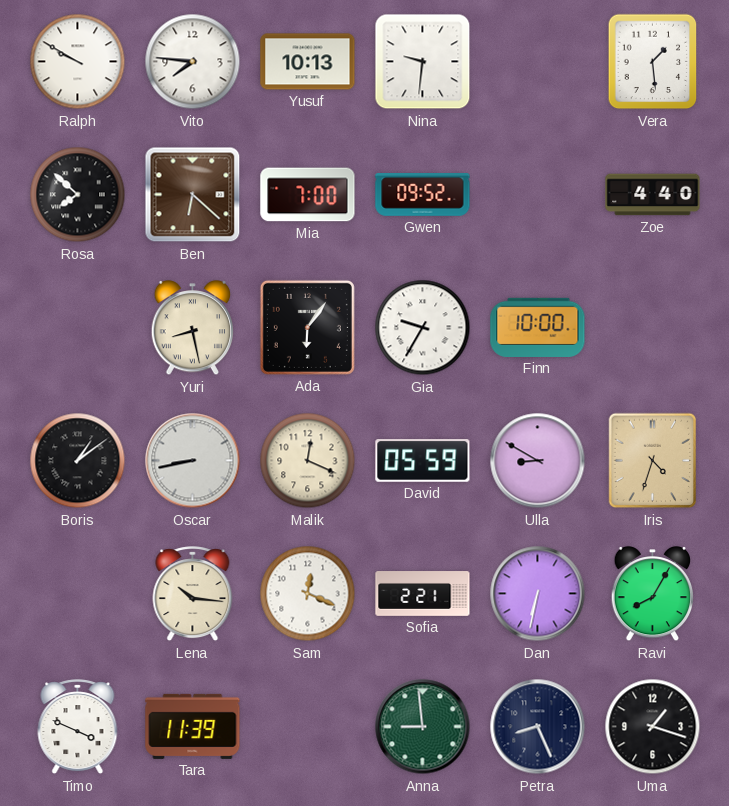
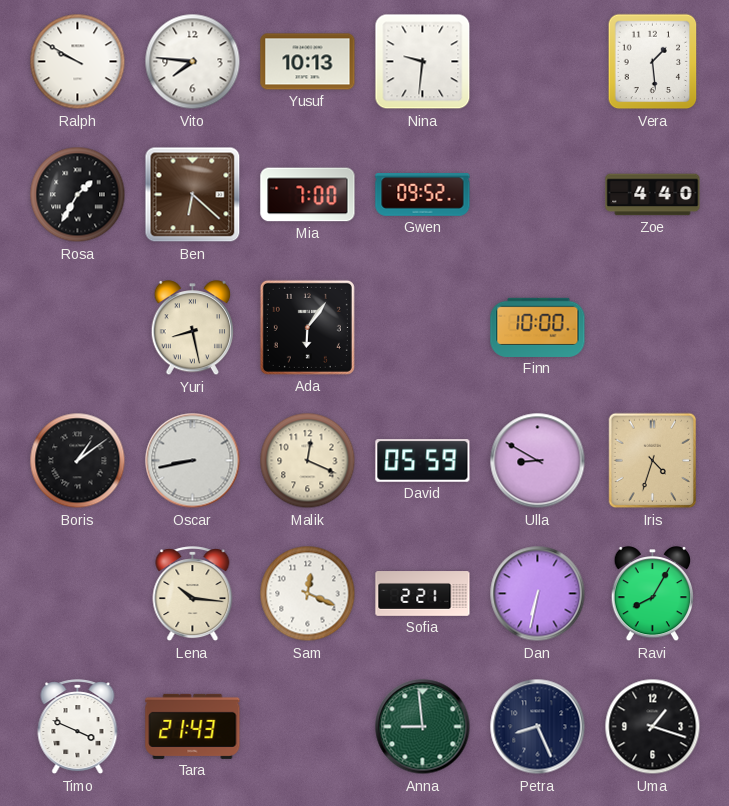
Rosa: 7:52 -> 1:35
Gia: 9:35 -> none
Tara: 11:39 -> 21:43
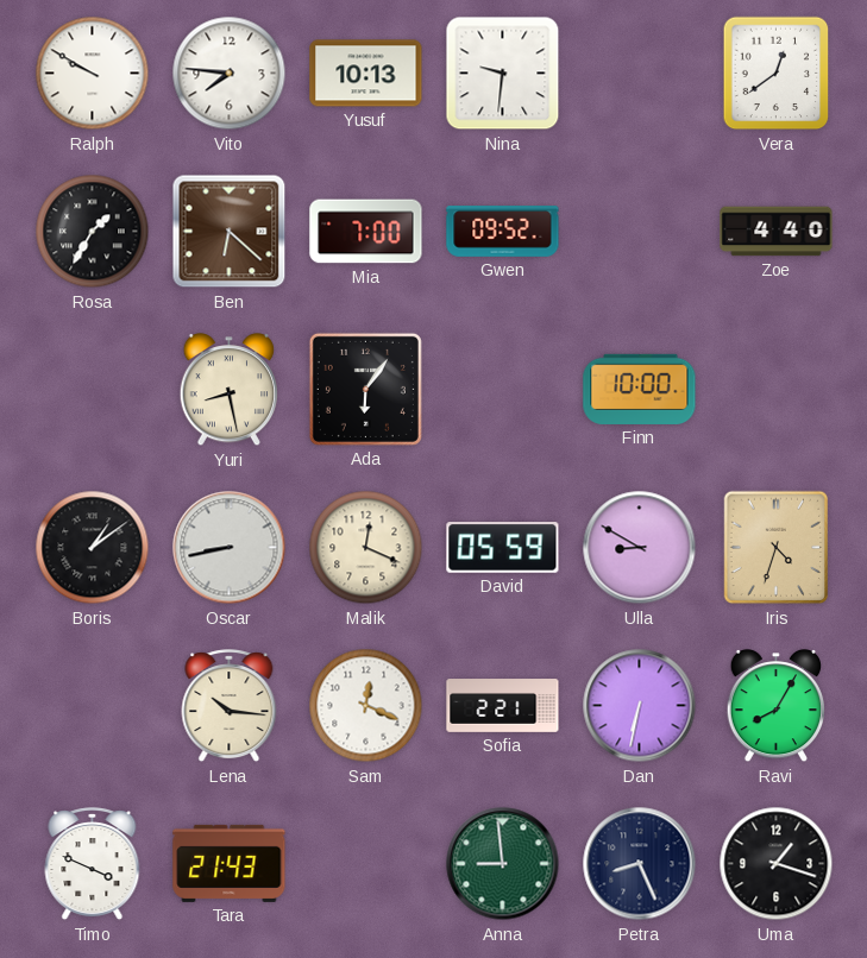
Vera: 1:29 -> 12:39
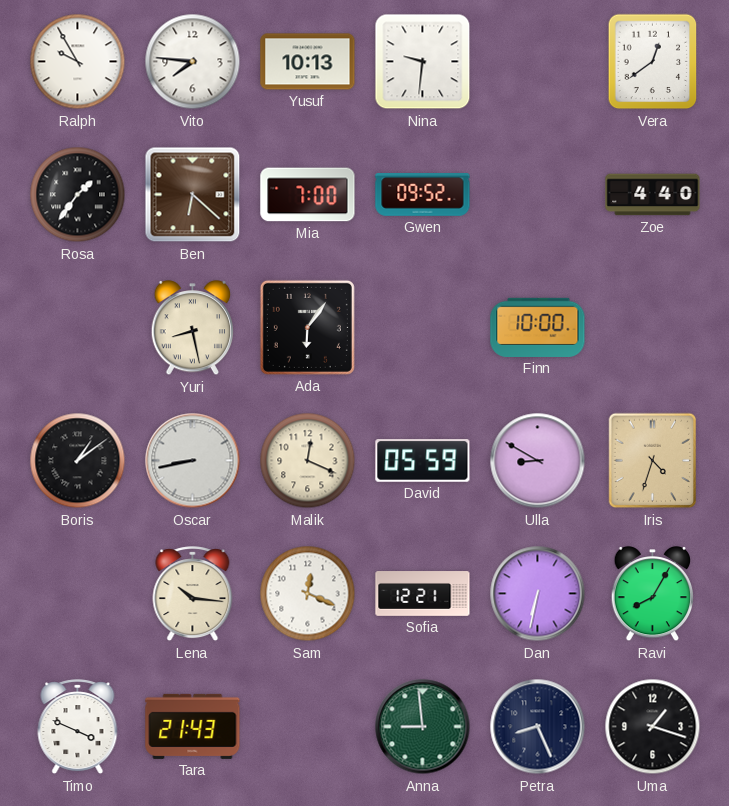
Ralph: 9:50 -> 9:55
Rosa: 1:35 -> 1:36
Sofia: 2:21 -> 12:21
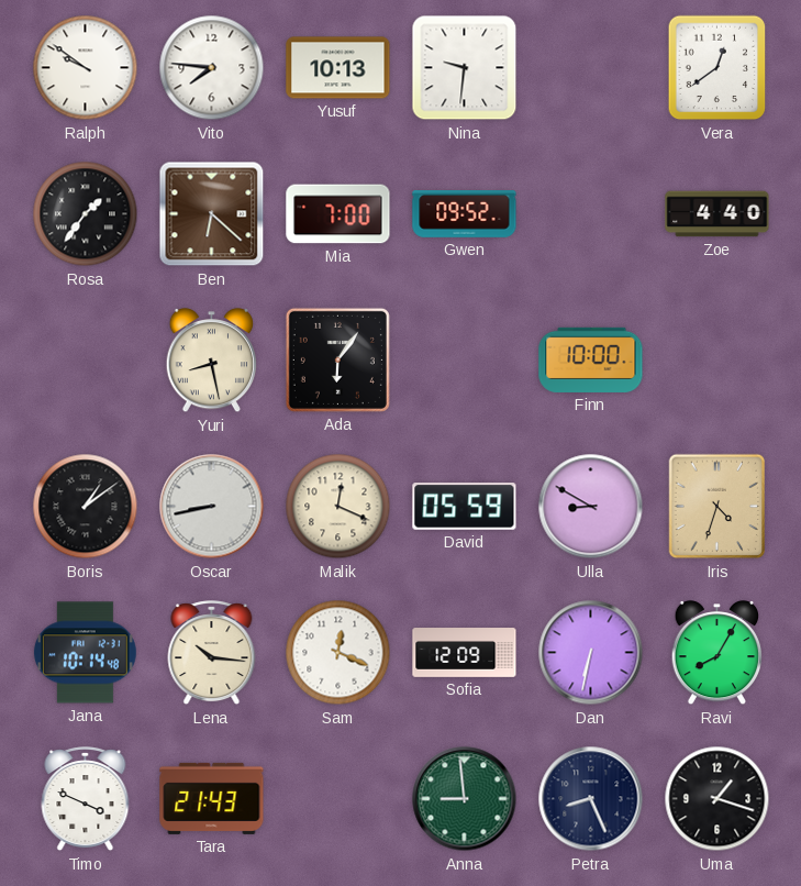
Ralph: 9:55 -> 9:51
Jana: none -> 10:14
Sofia: 12:21 -> 12:09
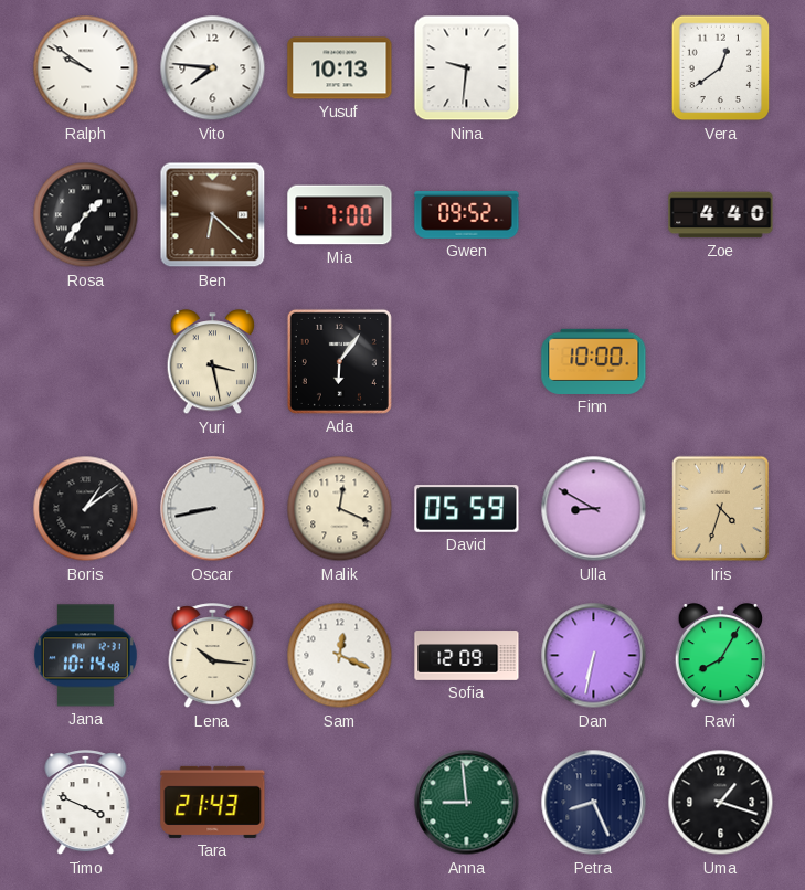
Yuri: 8:28 -> 3:28
